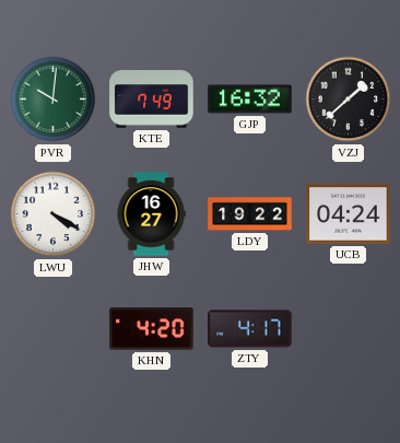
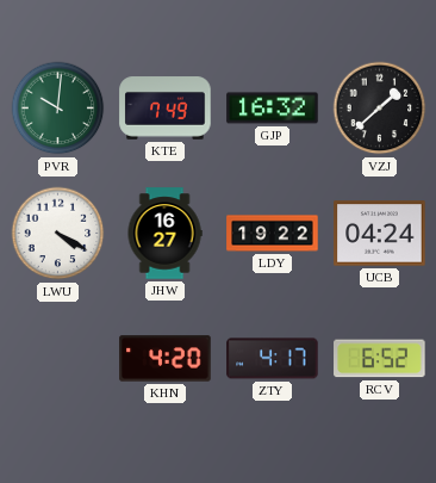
RCV: none -> 6:52
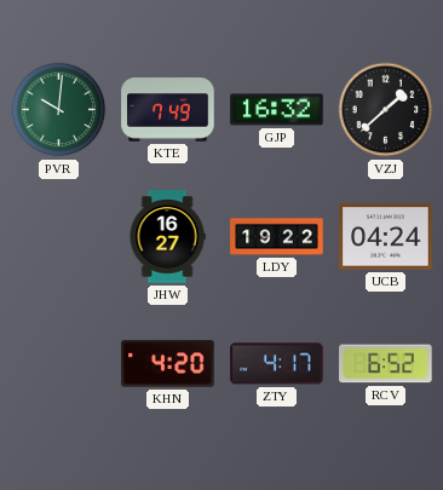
LWU: 4:20 -> none
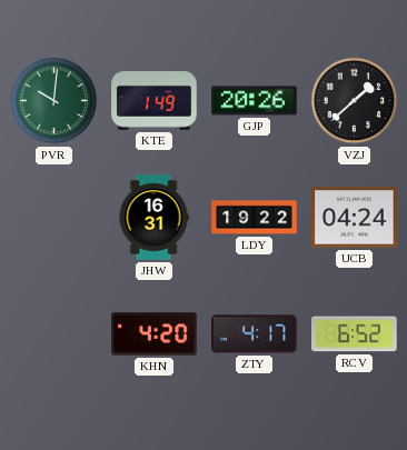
KTE: 7:49 -> 1:49
GJP: 16:32 -> 20:26
JHW: 16:27 -> 16:31
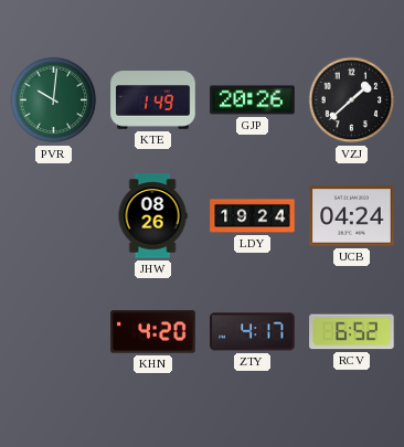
JHW: 16:31 -> 08:26
LDY: 19:22 -> 19:24
